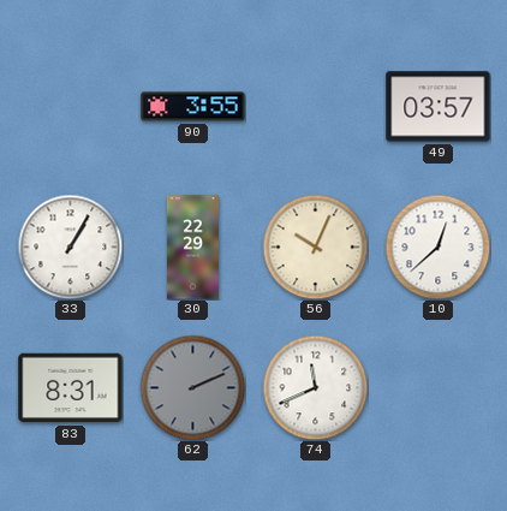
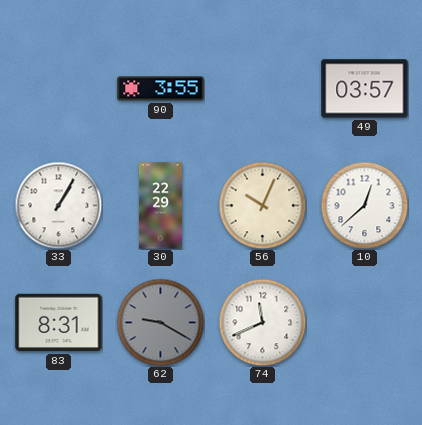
62: 2:11 -> 9:20
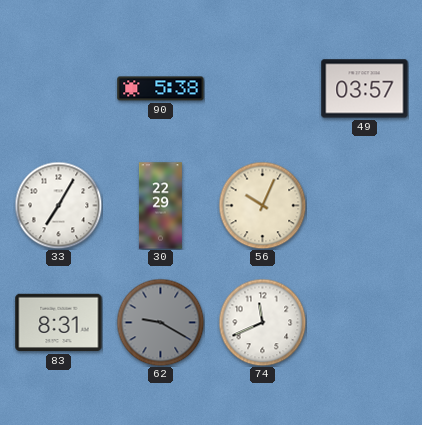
90: 3:55 -> 5:38
33: 1:05 -> 7:05
10: 12:38 -> none
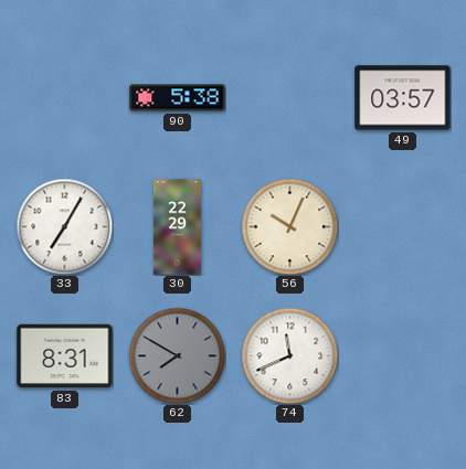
62: 9:20 -> 7:50
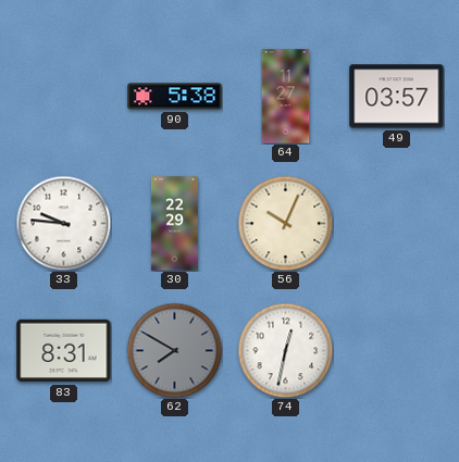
64: none -> 11:27
33: 7:05 -> 9:46
74: 11:41 -> 12:32
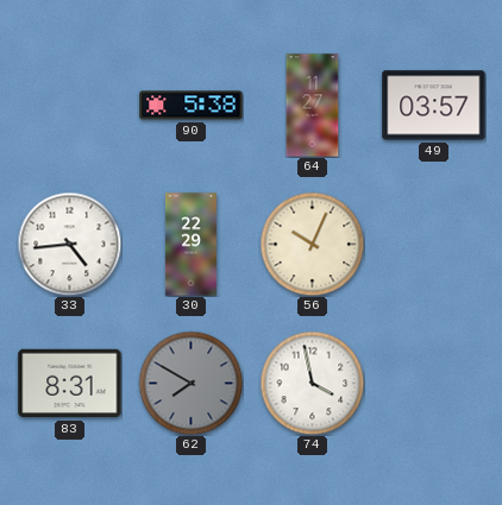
33: 9:46 -> 4:44
74: 12:32 -> 3:58
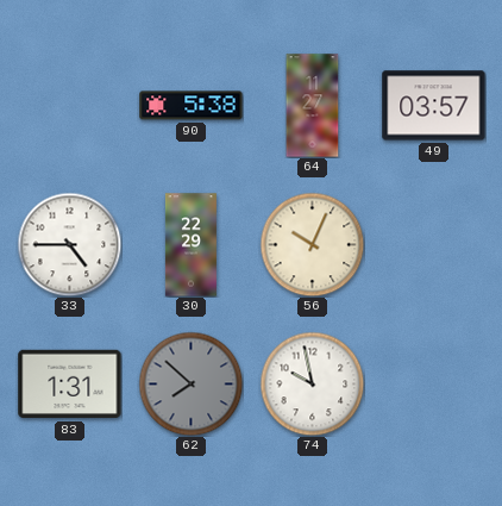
33: 4:44 -> 4:45
83: 8:31 -> 1:31
62: 7:50 -> 7:52
74: 3:58 -> 9:58
